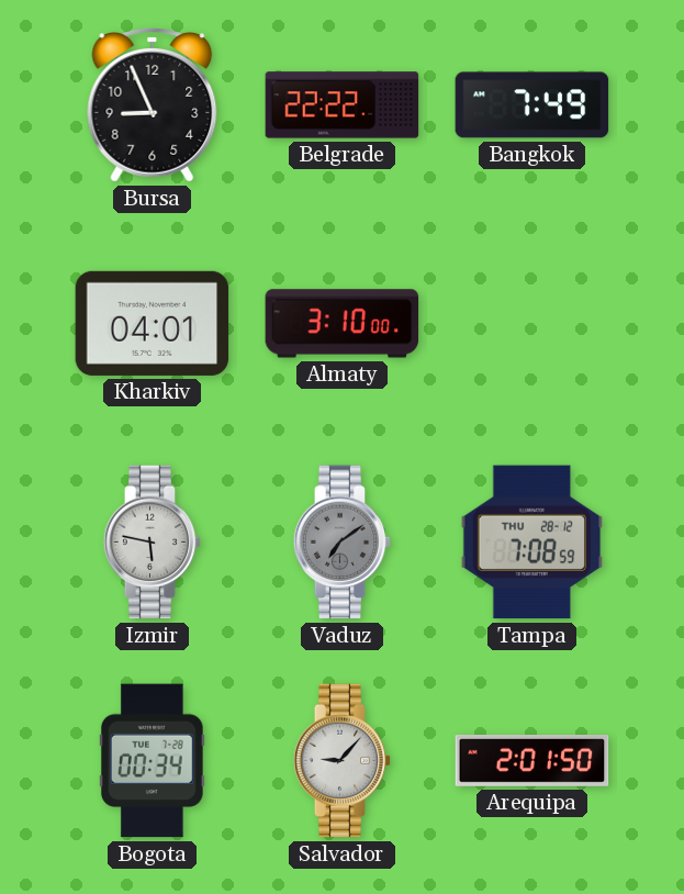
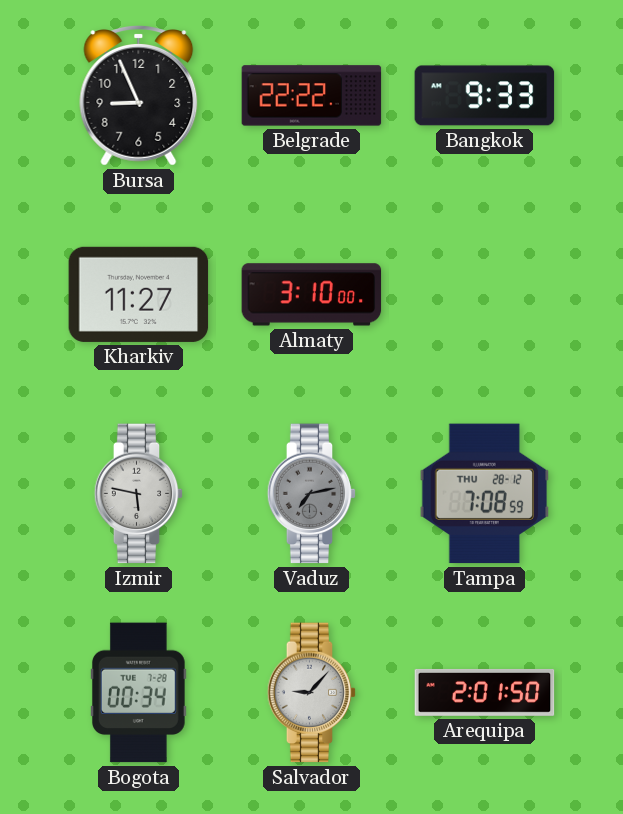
Bangkok: 7:49 -> 9:33
Kharkiv: 04:01 -> 11:27
Vaduz: 7:09 -> 7:13
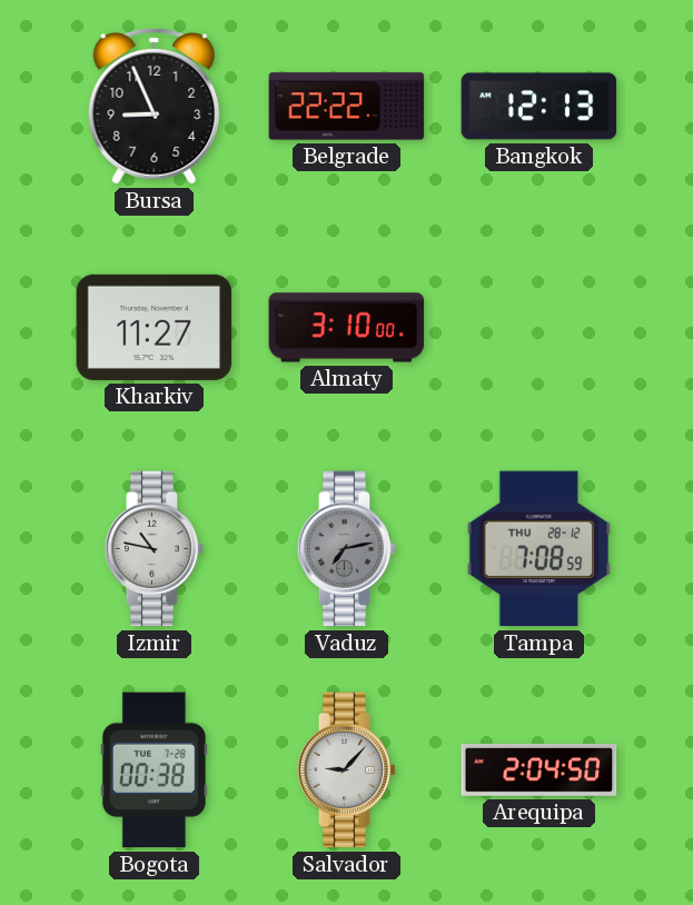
Bangkok: 9:33 -> 12:13
Izmir: 5:47 -> 10:47
Bogota: 00:34 -> 00:38
Arequipa: 2:01 -> 2:04
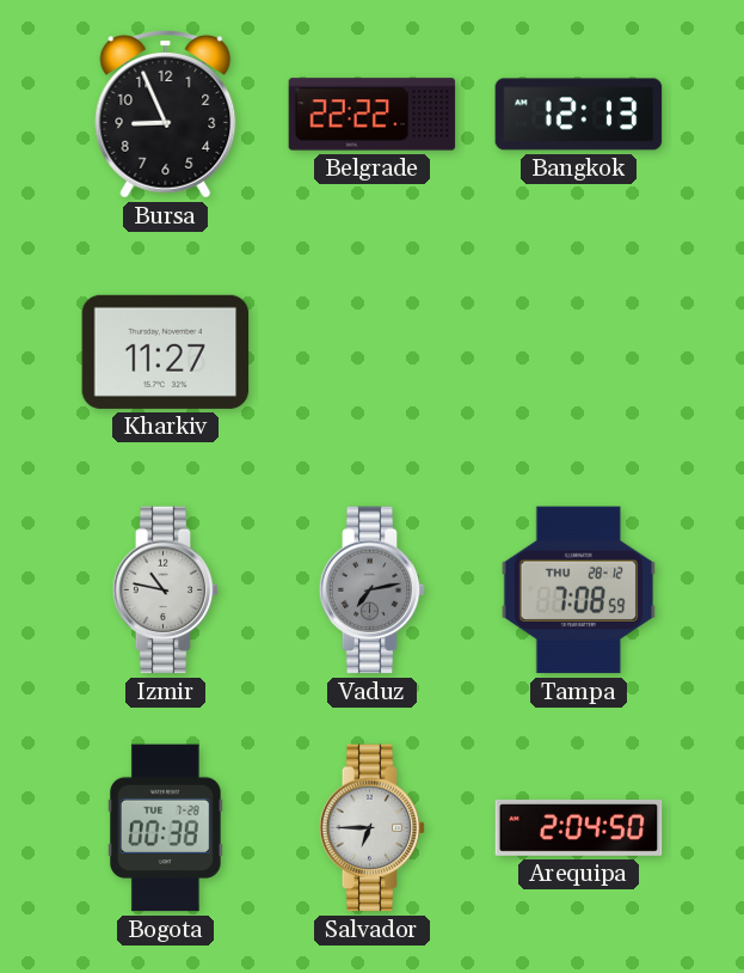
Almaty: 3:10 -> none
Salvador: 9:07 -> 6:45
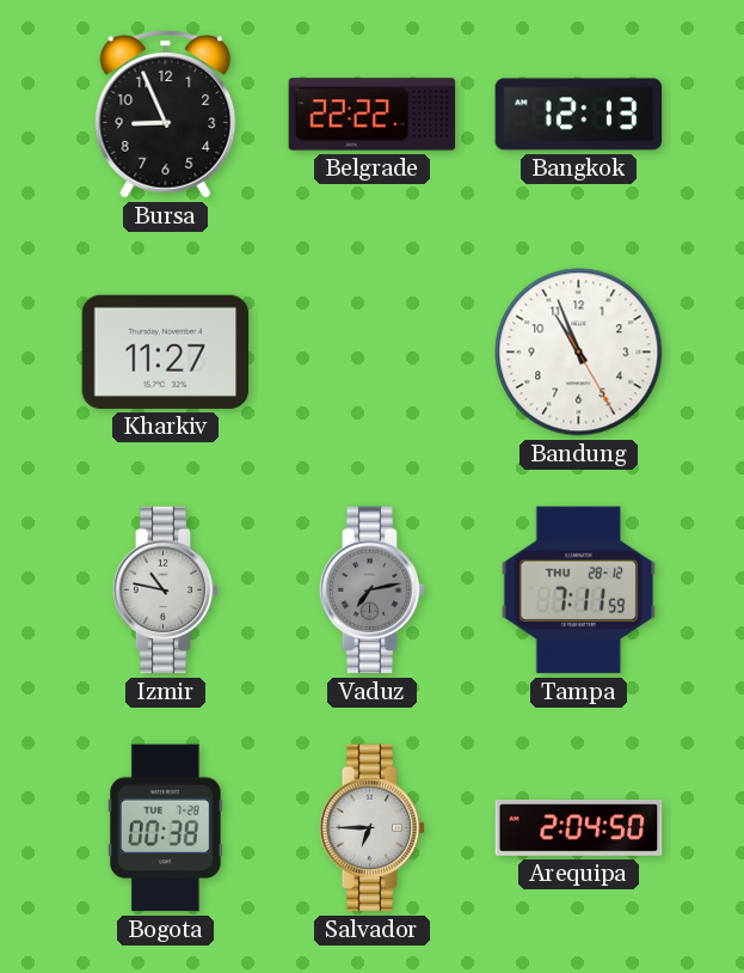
Bandung: none -> 10:56
Tampa: 7:08 -> 7:11
